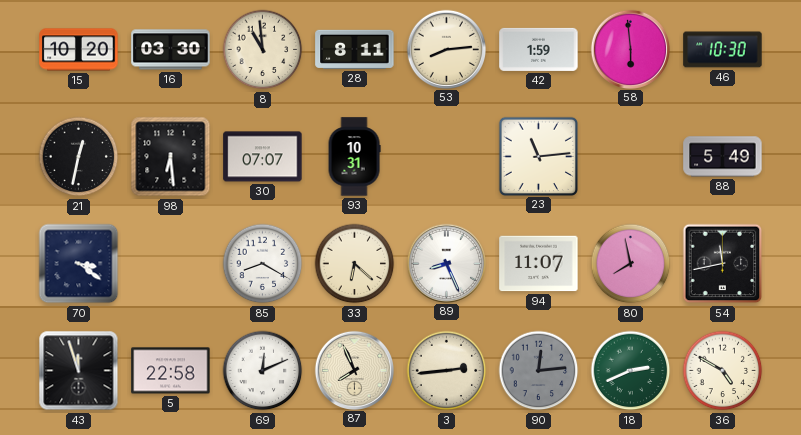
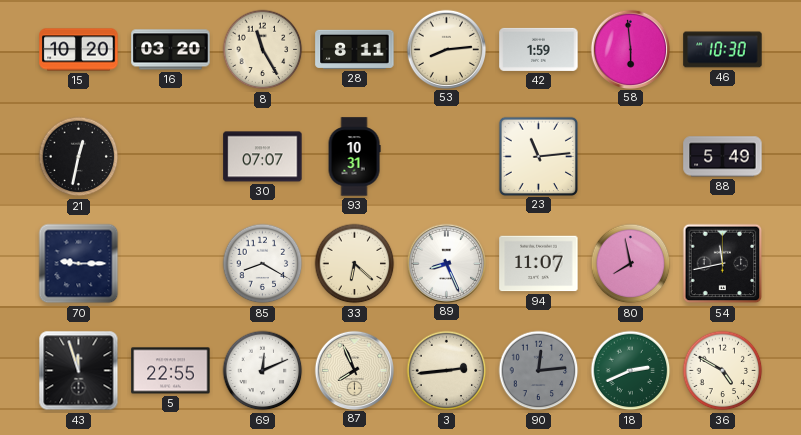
16: 03:30 -> 03:20
8: 10:59 -> 11:25
98: 6:29 -> none
70: 3:21 -> 9:15
5: 22:58 -> 22:55
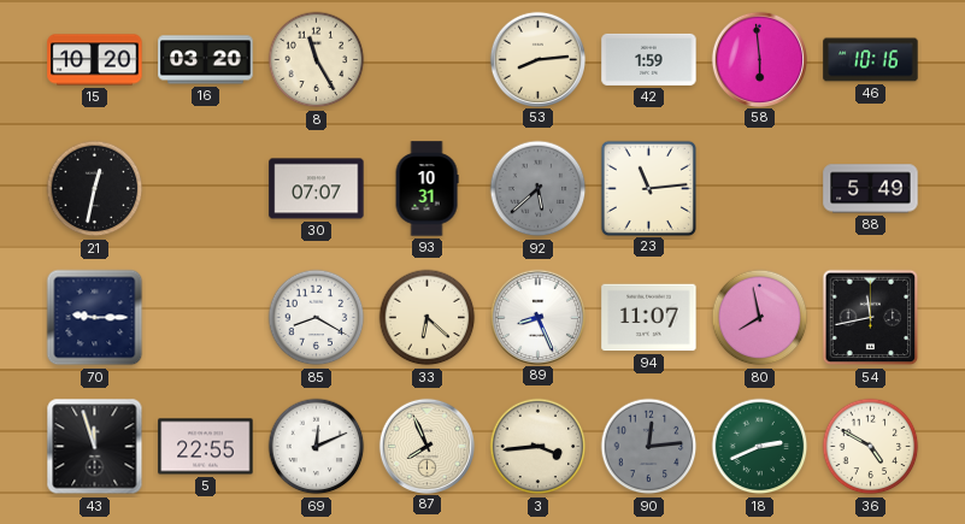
28: 8:11 -> none
46: 10:30 -> 10:16
92: none -> 5:38
3: 2:44 -> 3:44
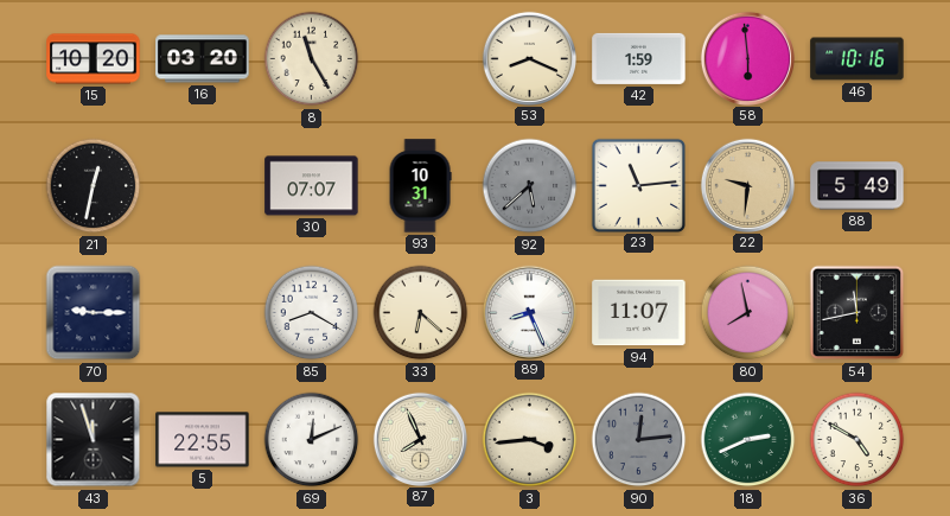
53: 8:14 -> 8:19
22: none -> 9:31
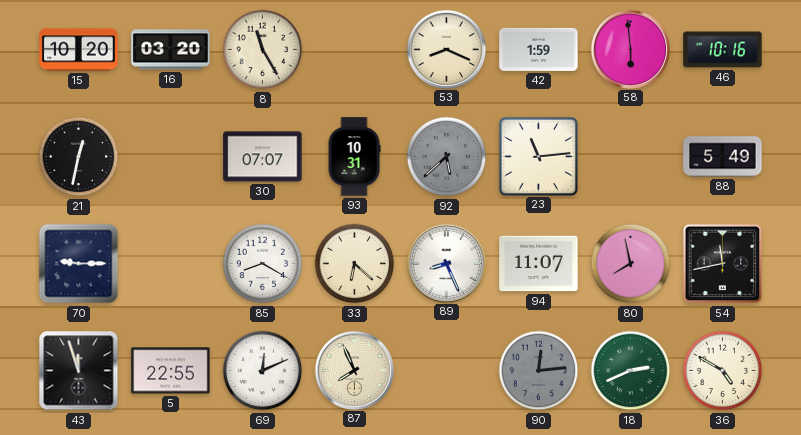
22: 9:31 -> none
3: 3:44 -> none
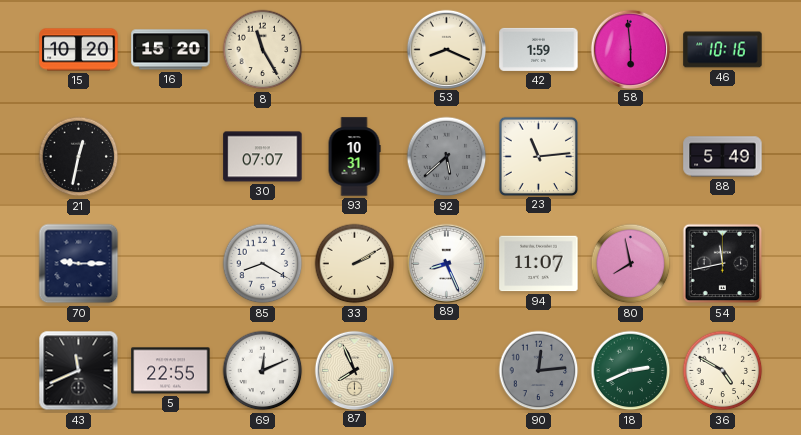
16: 03:20 -> 15:20
33: 6:22 -> 2:10
43: 11:57 -> 11:41
